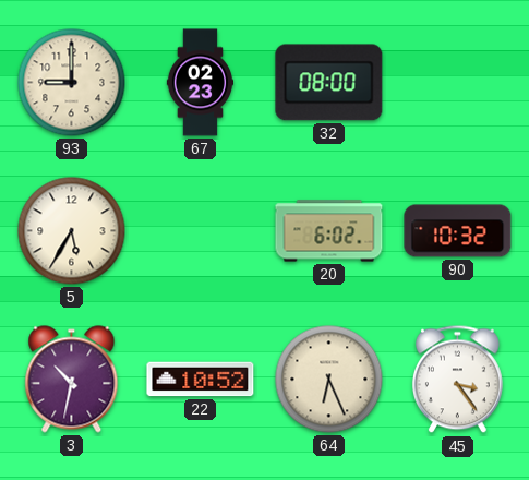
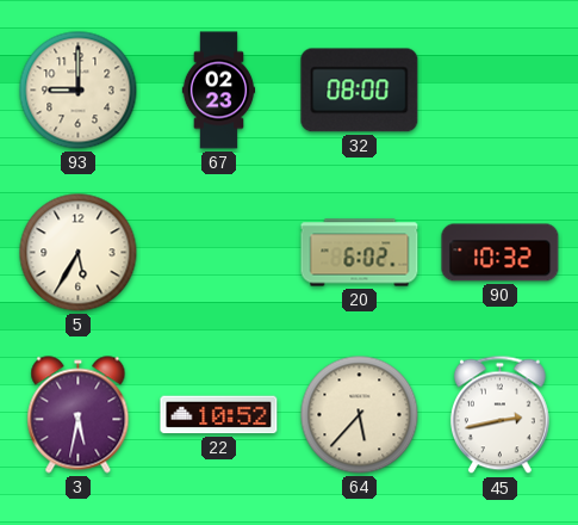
3: 10:32 -> 5:32
64: 6:26 -> 5:37
45: 3:24 -> 2:43
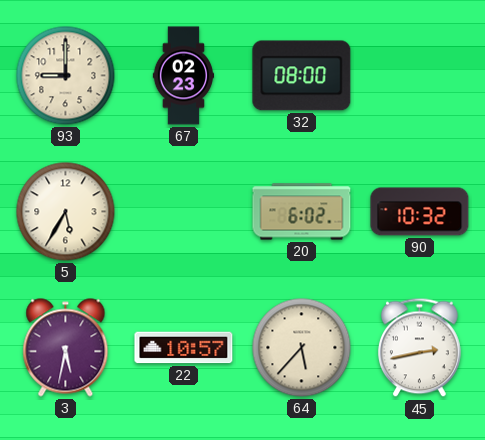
22: 10:52 -> 10:57
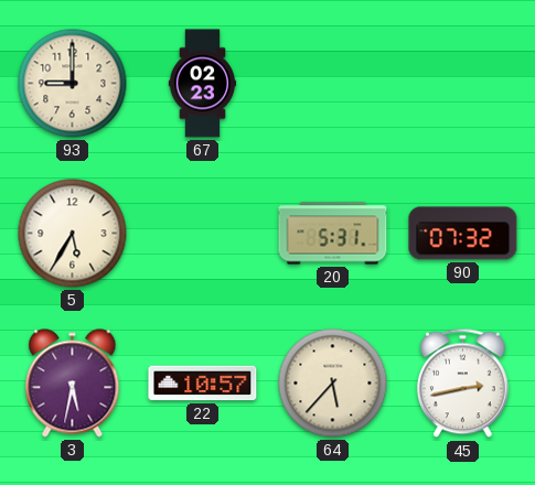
32: 08:00 -> none
20: 6:02 -> 5:31
90: 10:32 -> 07:32
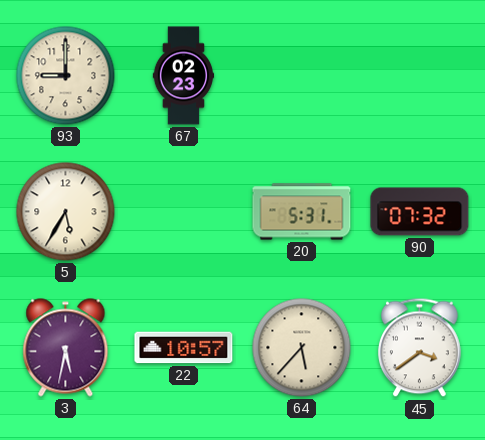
45: 2:43 -> 3:39
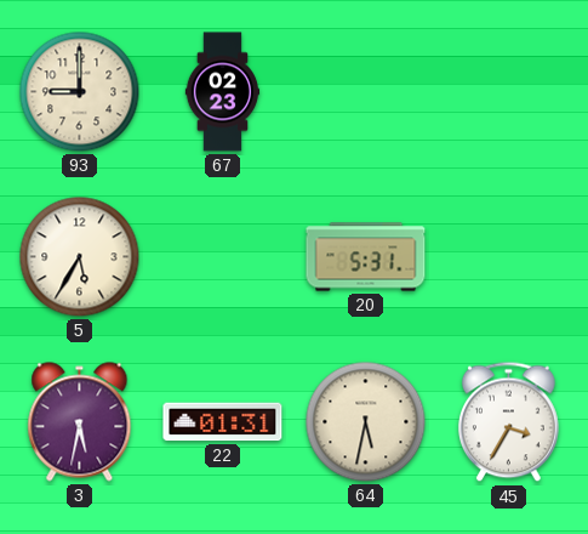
90: 07:32 -> none
22: 10:57 -> 01:31
64: 5:37 -> 5:32
45: 3:39 -> 3:35
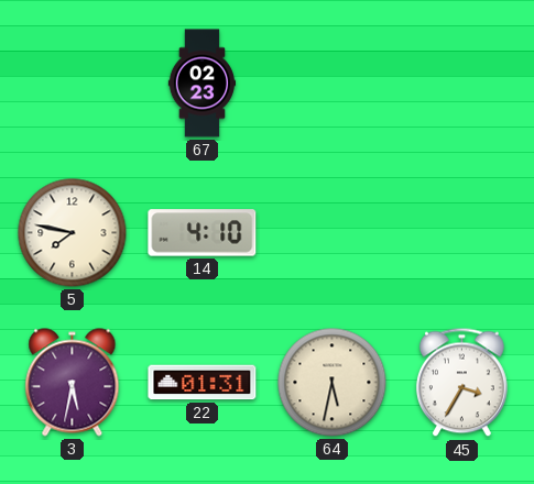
93: 9:00 -> none
5: 5:35 -> 7:47
14: none -> 4:10
20: 5:31 -> none
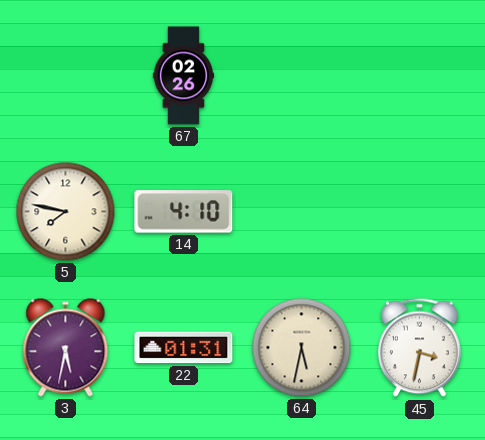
67: 02:23 -> 02:26
45: 3:35 -> 3:32
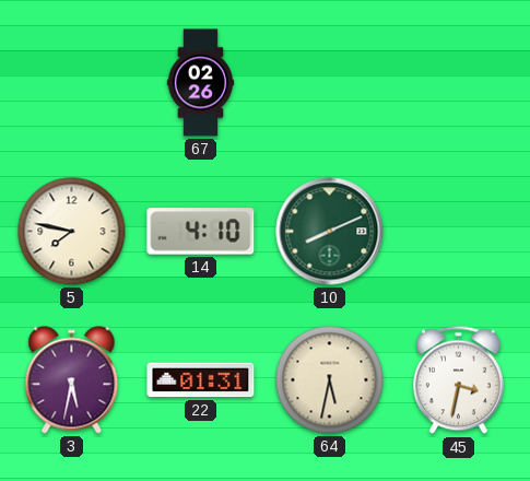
10: none -> 8:11
